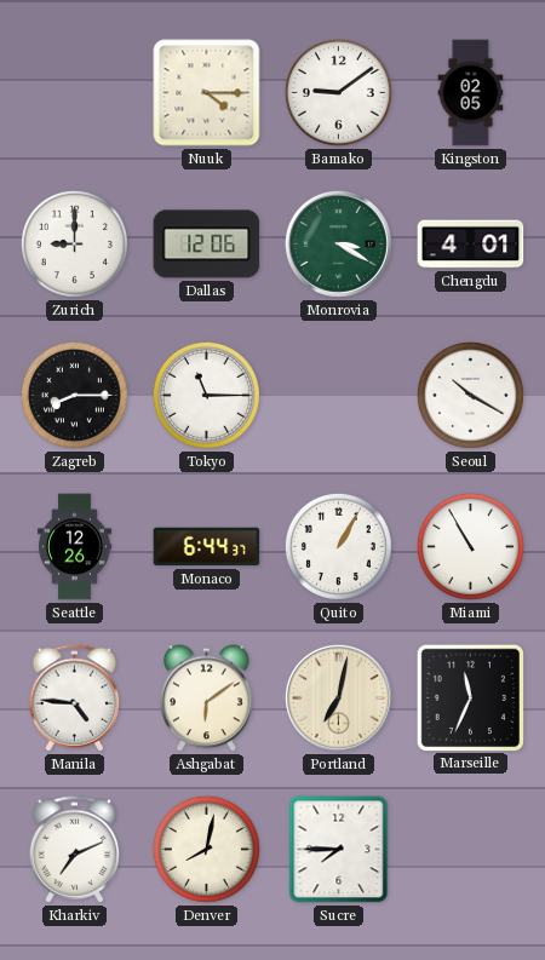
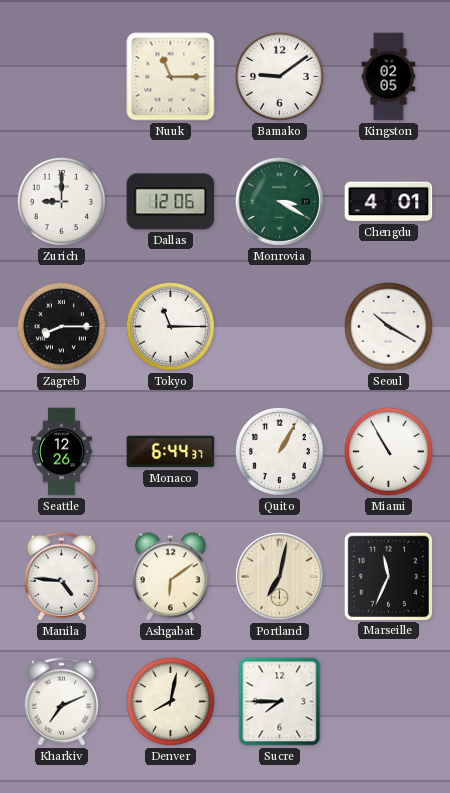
Nuuk: 4:15 -> 11:15
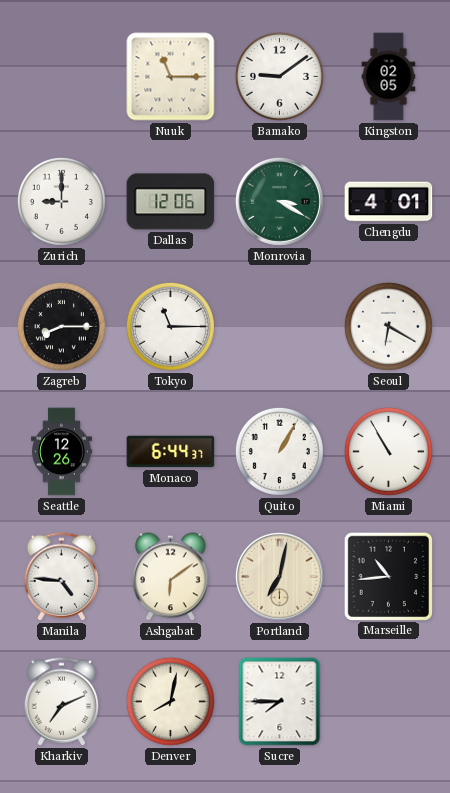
Seoul: 10:20 -> 6:20
Marseille: 11:34 -> 10:44
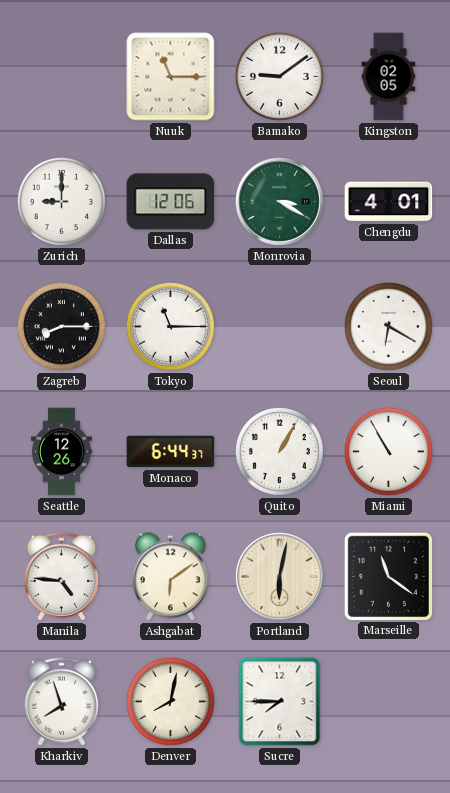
Portland: 7:02 -> 6:02
Marseille: 10:44 -> 11:21
Kharkiv: 7:11 -> 7:57
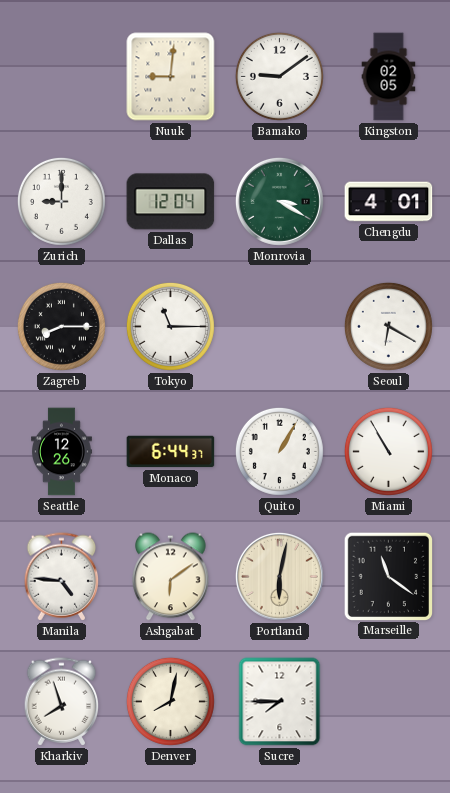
Nuuk: 11:15 -> 9:01
Dallas: 12:06 -> 12:04
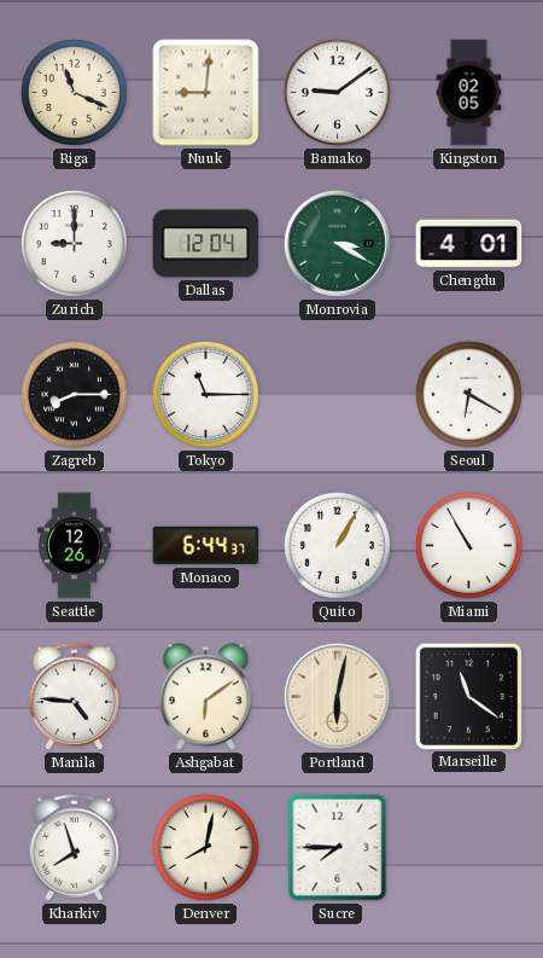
Riga: none -> 11:19
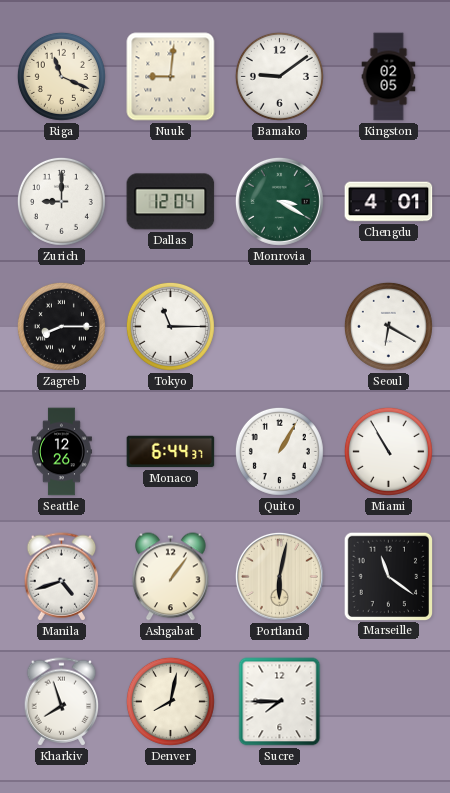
Manila: 4:46 -> 4:42
Ashgabat: 6:09 -> 1:06
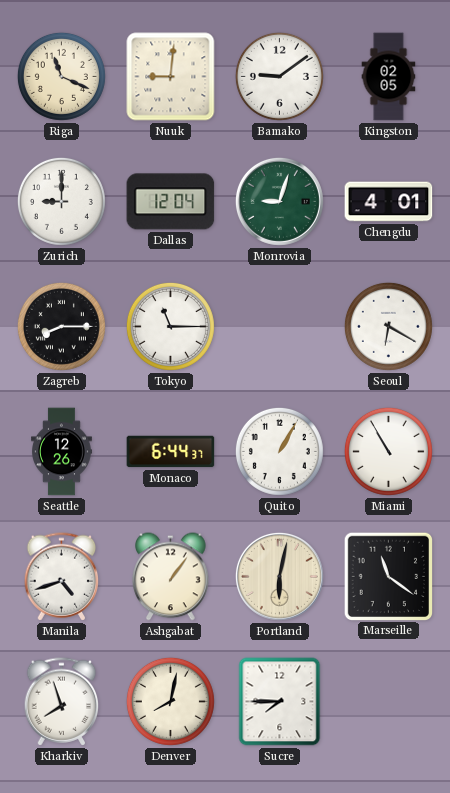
Monrovia: 3:20 -> 9:03
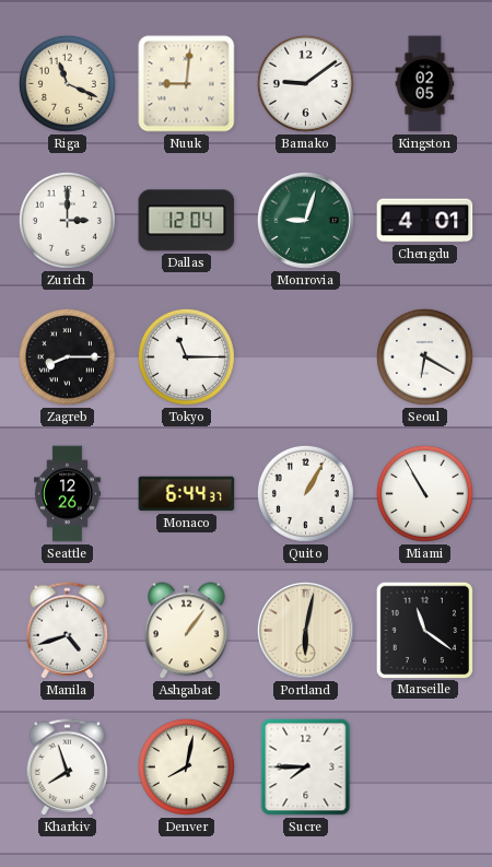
Zurich: 9:00 -> 3:00
